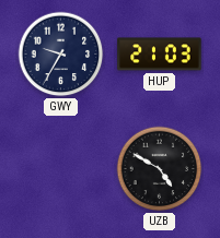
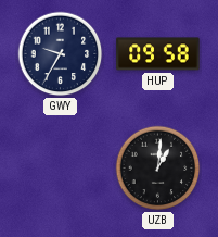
HUP: 21:03 -> 09:58
UZB: 4:50 -> 1:01
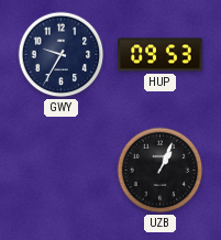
HUP: 09:58 -> 09:53
UZB: 1:01 -> 1:04
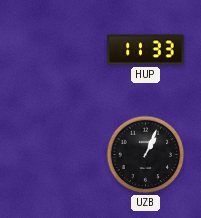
GWY: 9:35 -> none
HUP: 09:53 -> 11:33
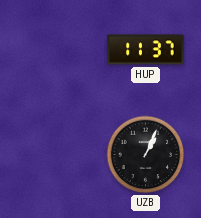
HUP: 11:33 -> 11:37
